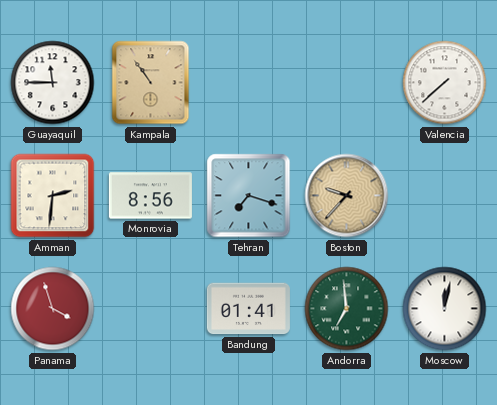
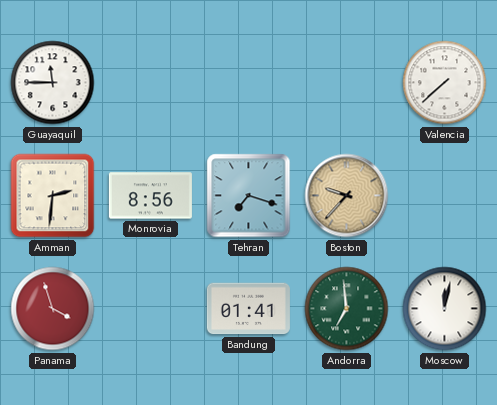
Kampala: 10:54 -> none
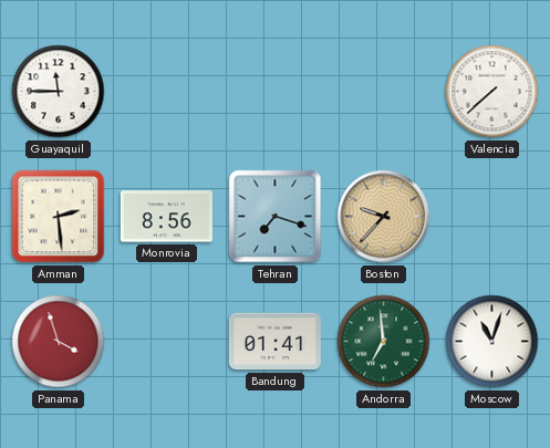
Amman: 2:31 -> 2:29
Moscow: 12:02 -> 11:03
